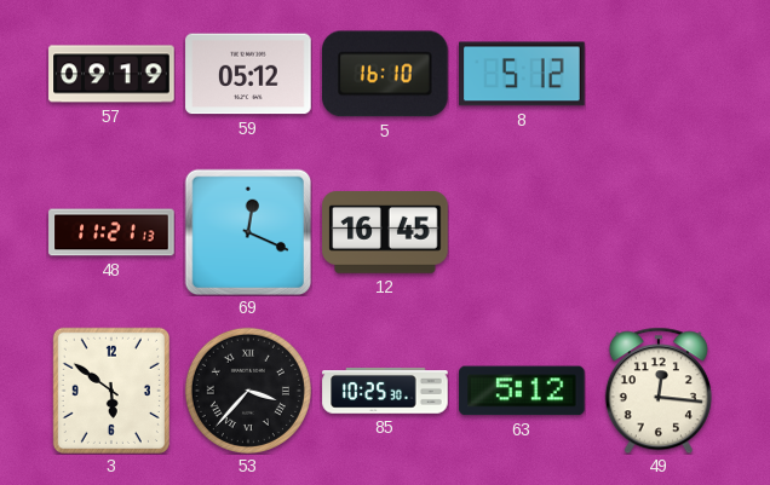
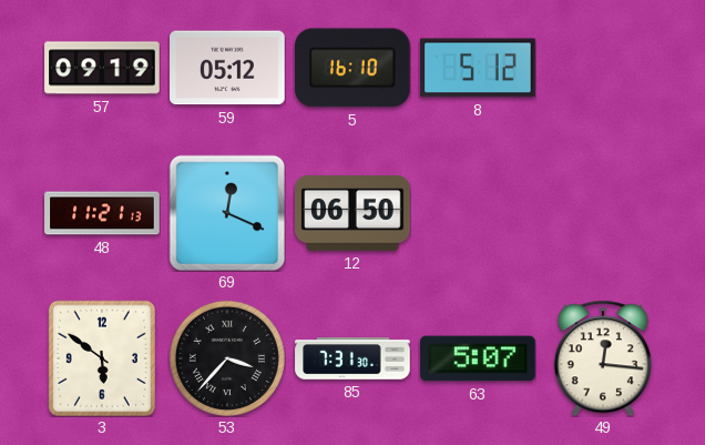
12: 16:45 -> 06:50
85: 10:25 -> 7:31
63: 5:12 -> 5:07
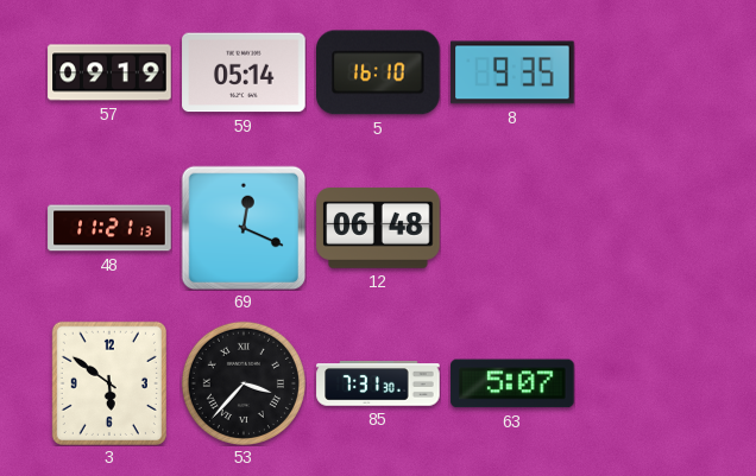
59: 05:12 -> 05:14
8: 5:12 -> 9:35
12: 06:50 -> 06:48
49: 12:16 -> none
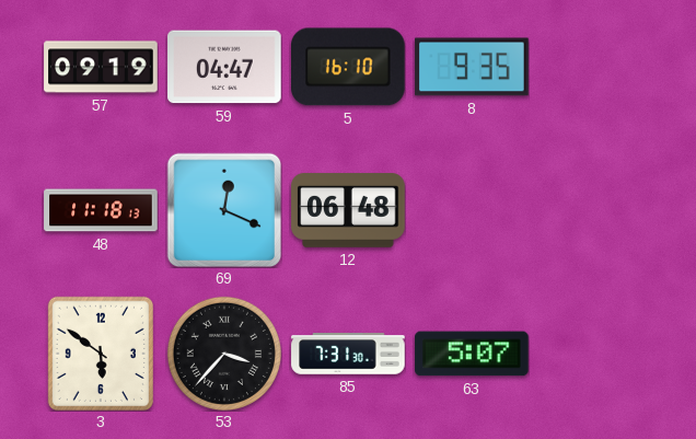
59: 05:14 -> 04:47
48: 11:21 -> 11:18
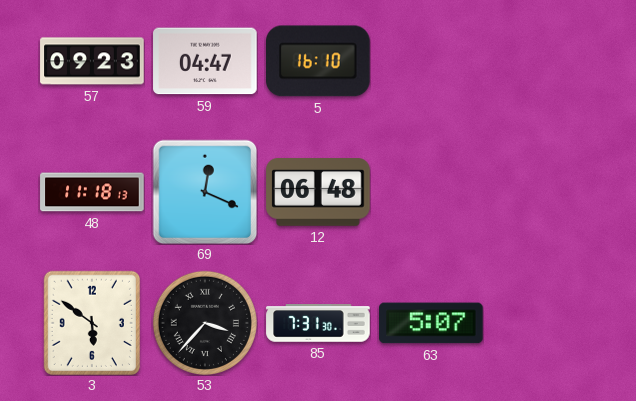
57: 09:19 -> 09:23
8: 9:35 -> none
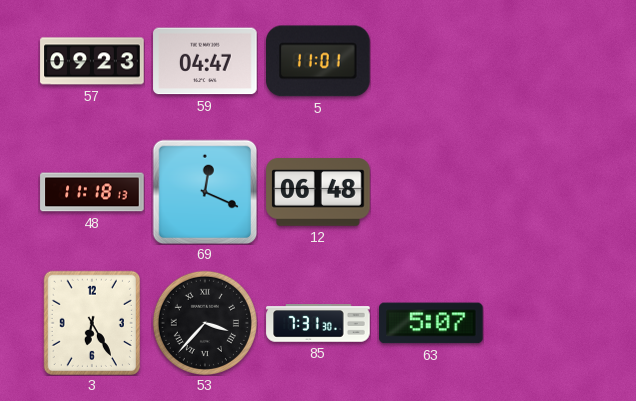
5: 16:10 -> 11:01
3: 5:51 -> 6:25
